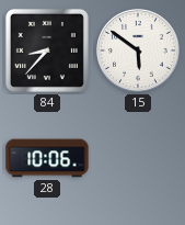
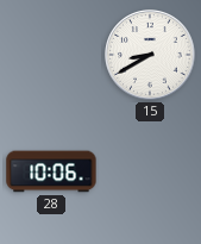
84: 8:37 -> none
15: 5:51 -> 8:40
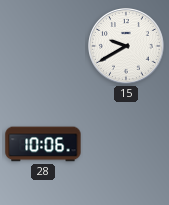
15: 8:40 -> 9:40
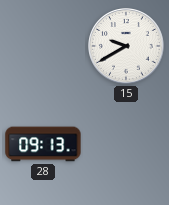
28: 10:06 -> 09:13
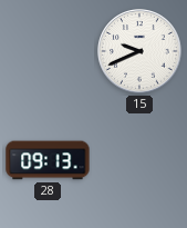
15: 9:40 -> 9:41
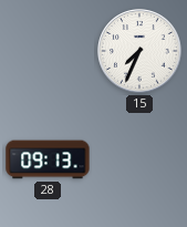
15: 9:41 -> 7:34
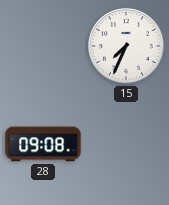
28: 09:13 -> 09:08
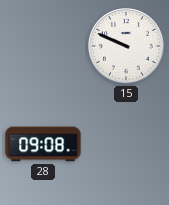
15: 7:34 -> 9:49
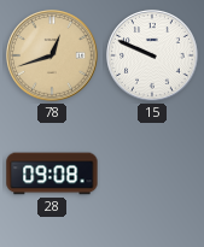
78: none -> 12:42
